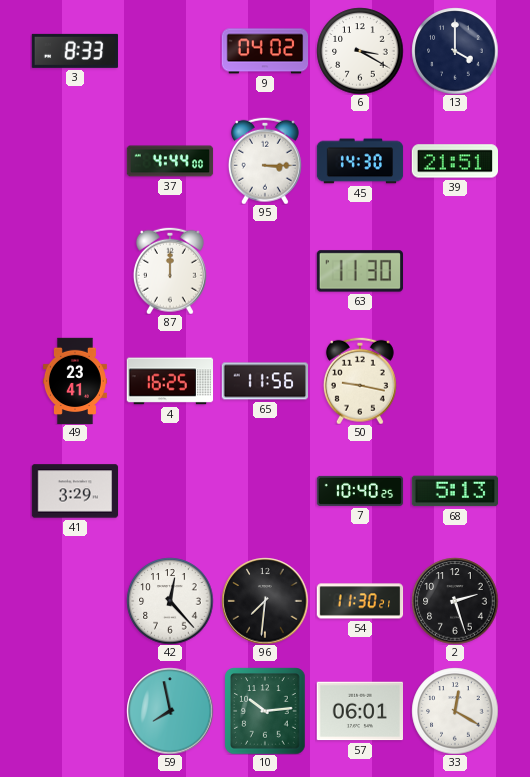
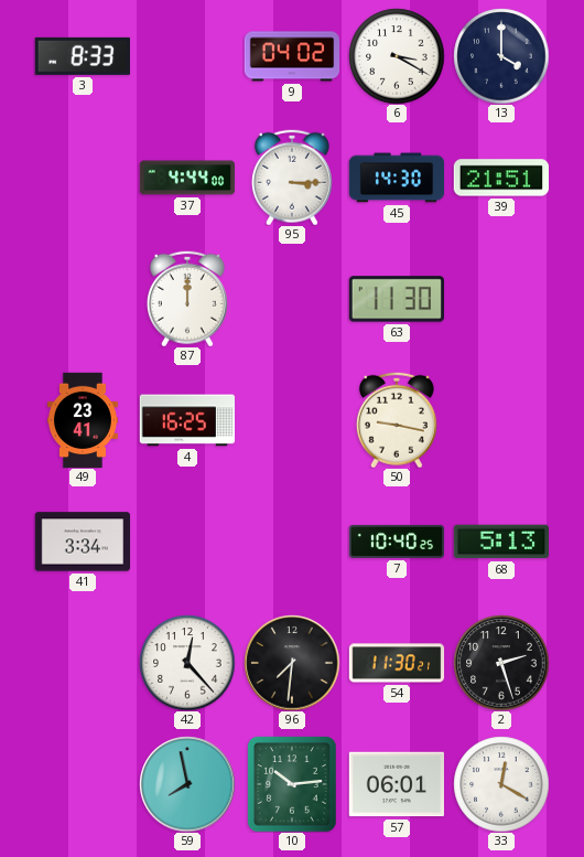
65: 11:56 -> none
41: 3:29 -> 3:34
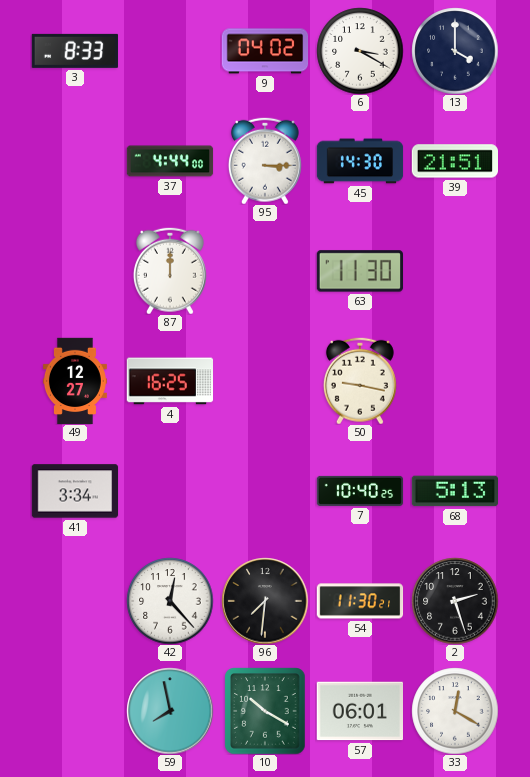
49: 23:41 -> 12:27
10: 10:14 -> 10:20
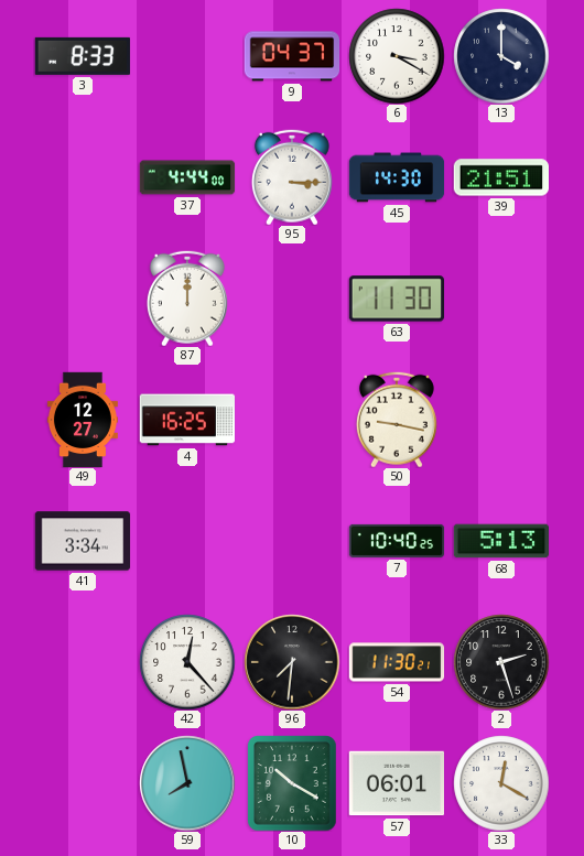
9: 04:02 -> 04:37
